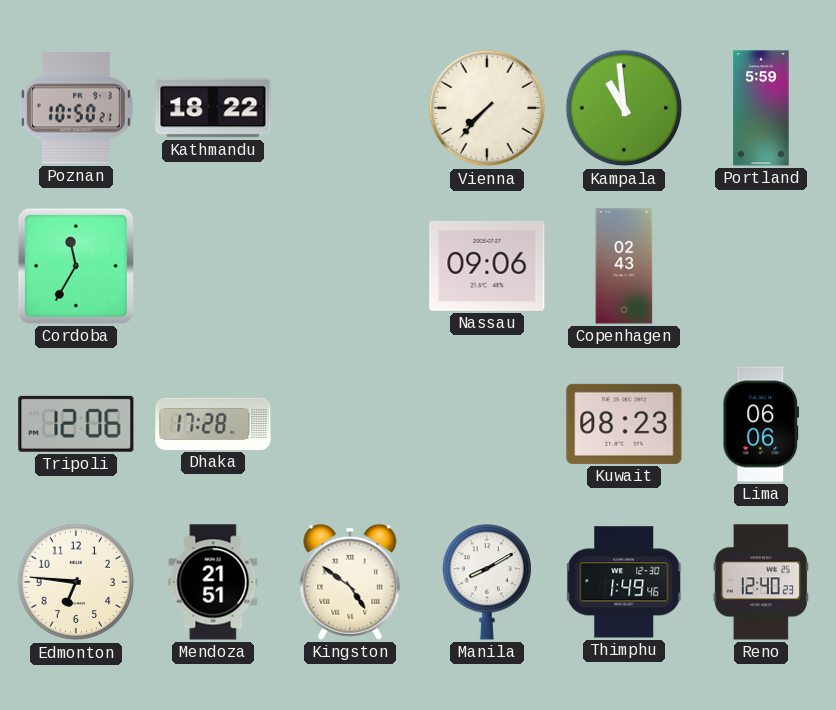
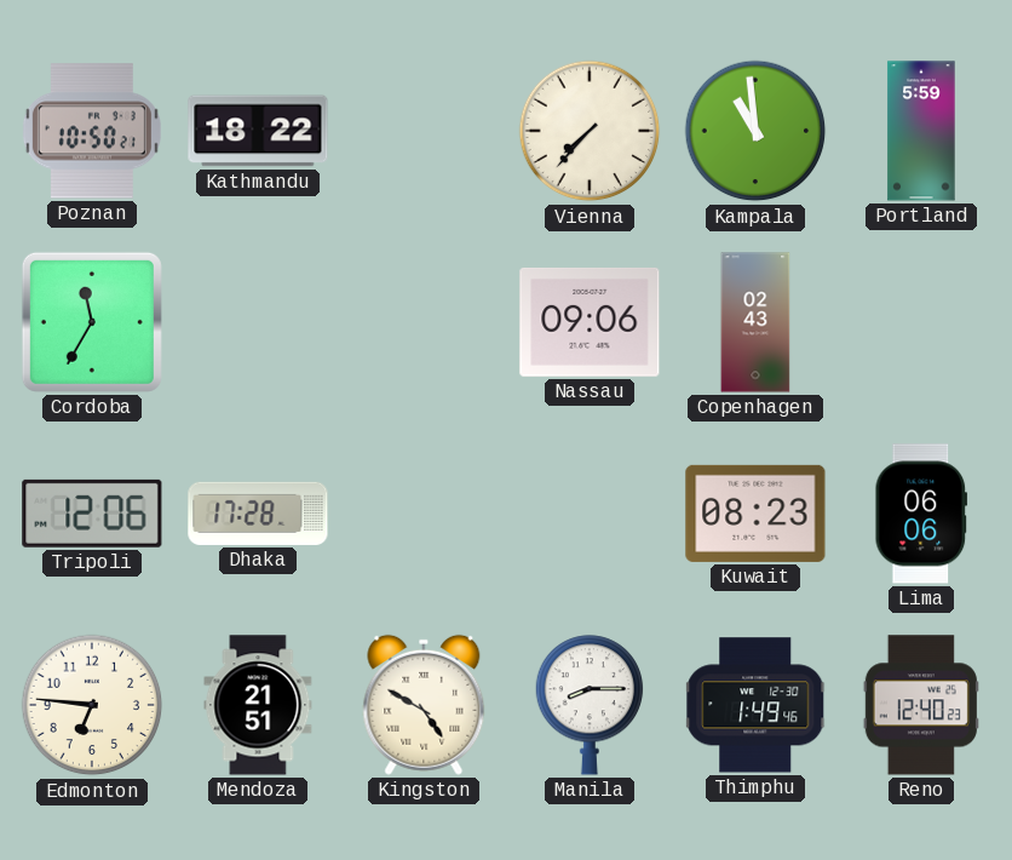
Kingston: 4:51 -> 4:50
Manila: 8:10 -> 8:15
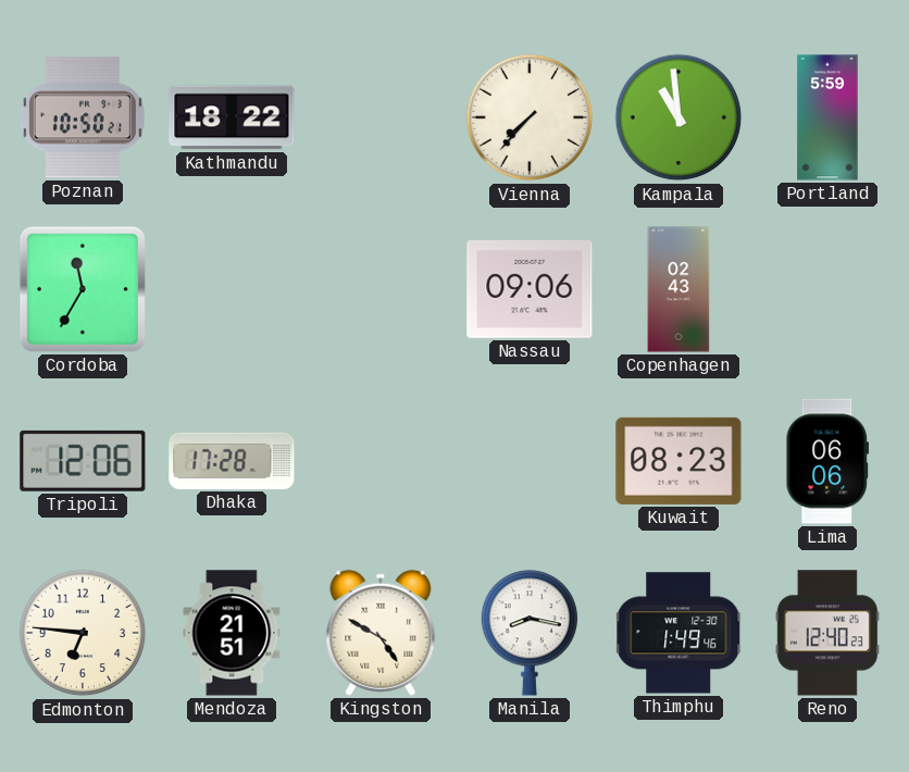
Manila: 8:15 -> 8:17
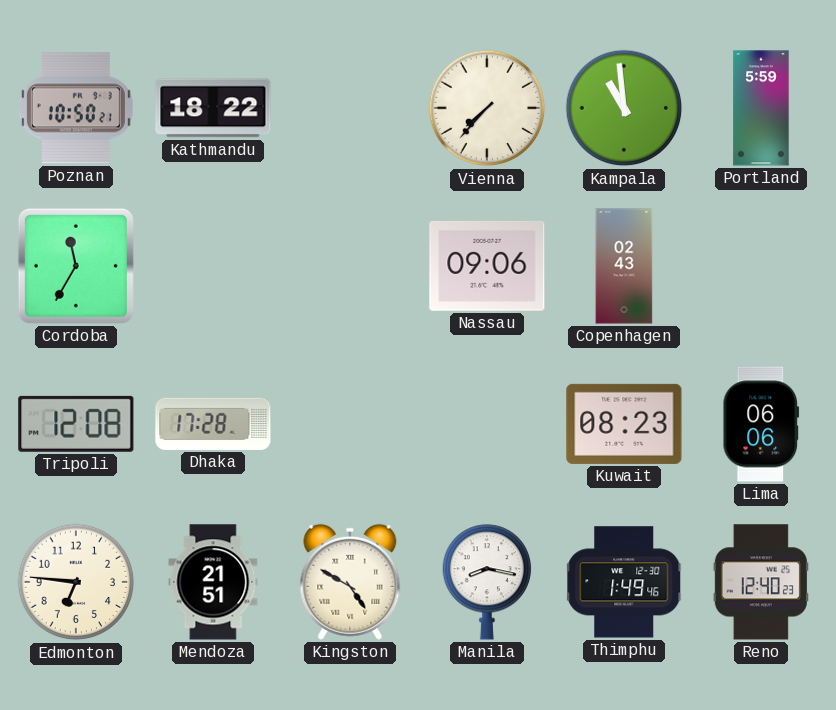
Tripoli: 12:06 -> 12:08
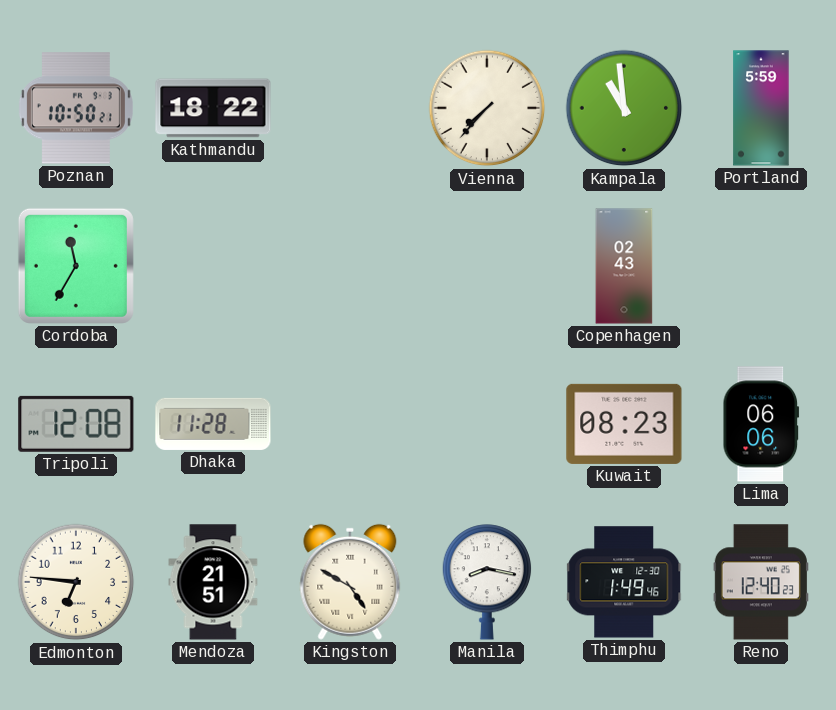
Nassau: 09:06 -> none
Dhaka: 17:28 -> 11:28
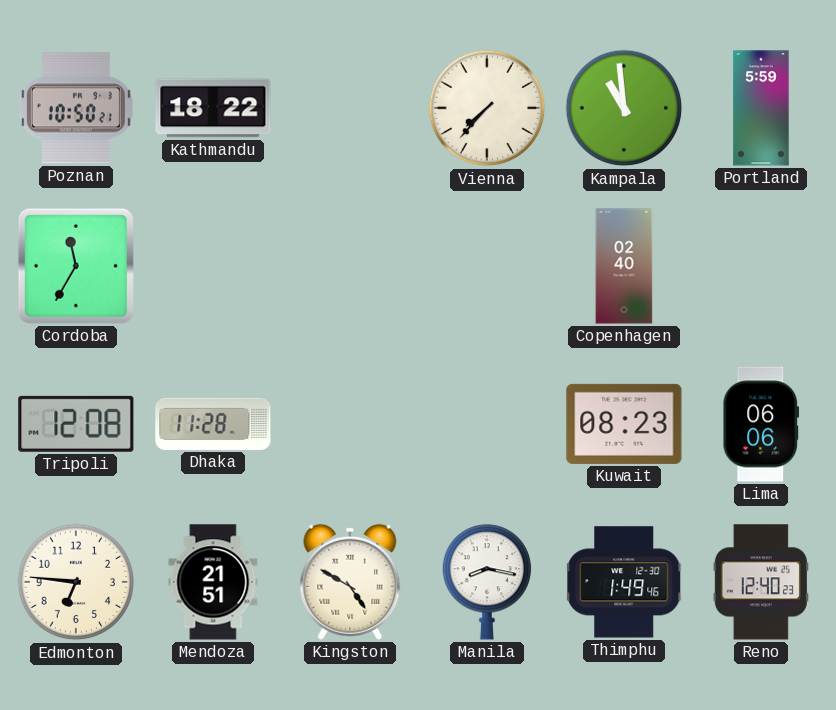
Copenhagen: 02:43 -> 02:40
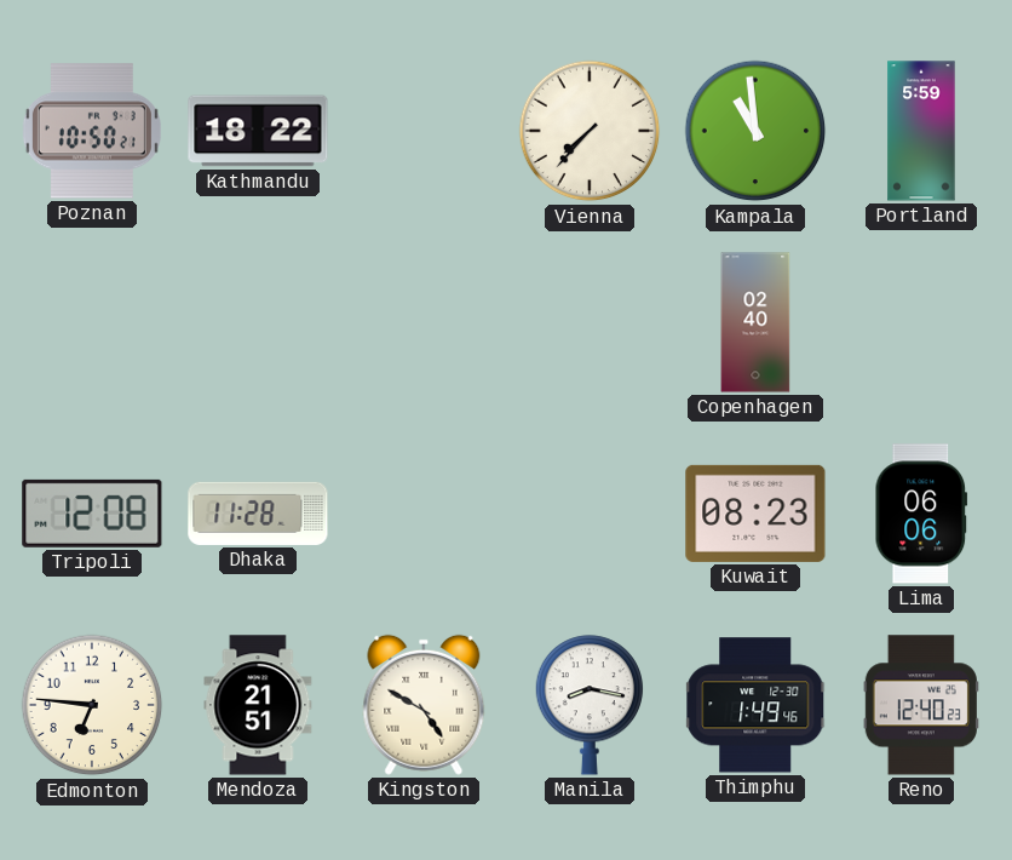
Cordoba: 11:35 -> none
